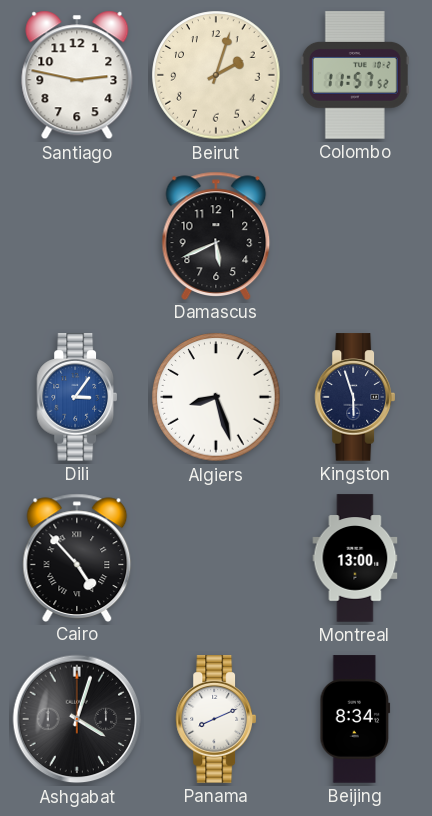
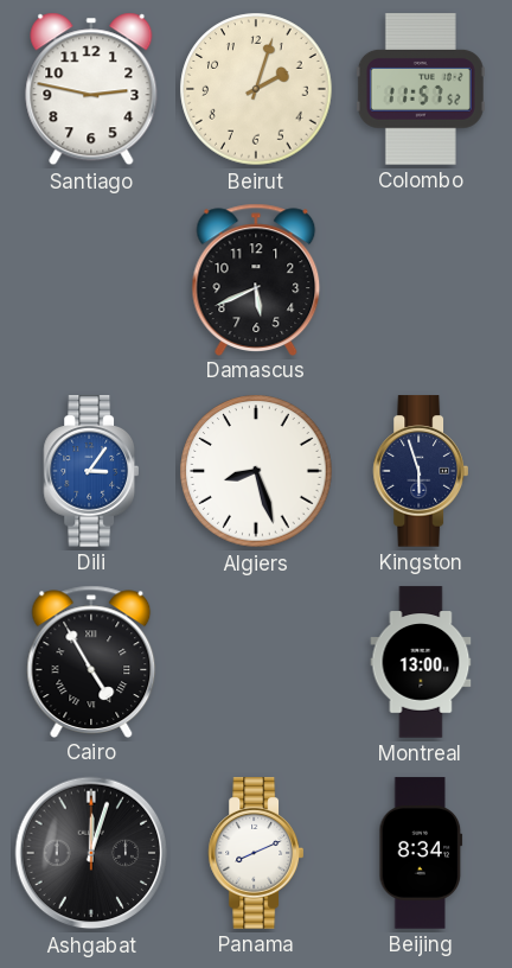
Cairo: 4:53 -> 4:55
Ashgabat: 4:03 -> 12:03
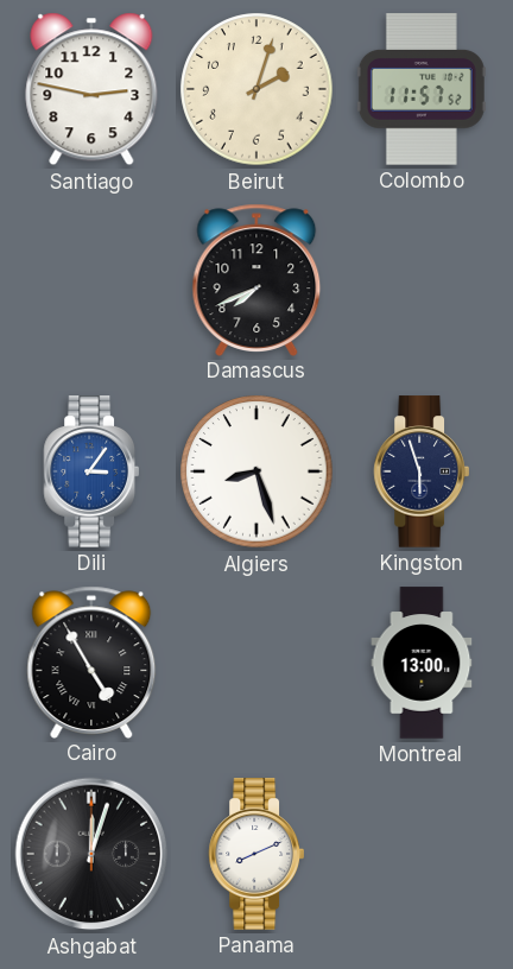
Damascus: 5:41 -> 7:41
Beijing: 8:34 -> none
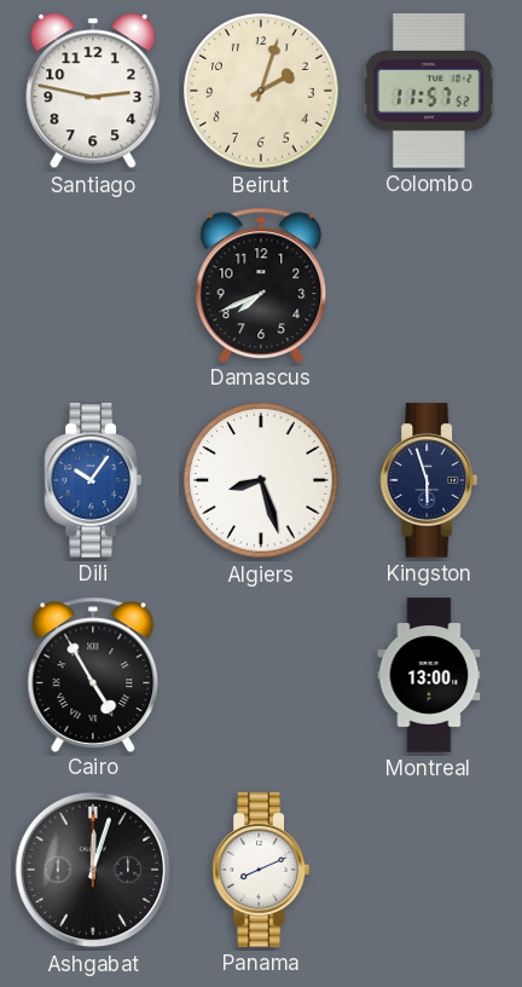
Dili: 3:06 -> 10:06
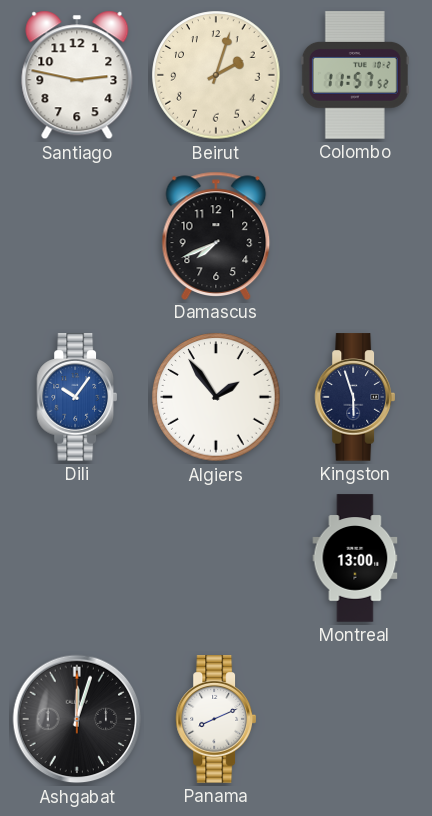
Algiers: 8:27 -> 1:54
Cairo: 4:55 -> none
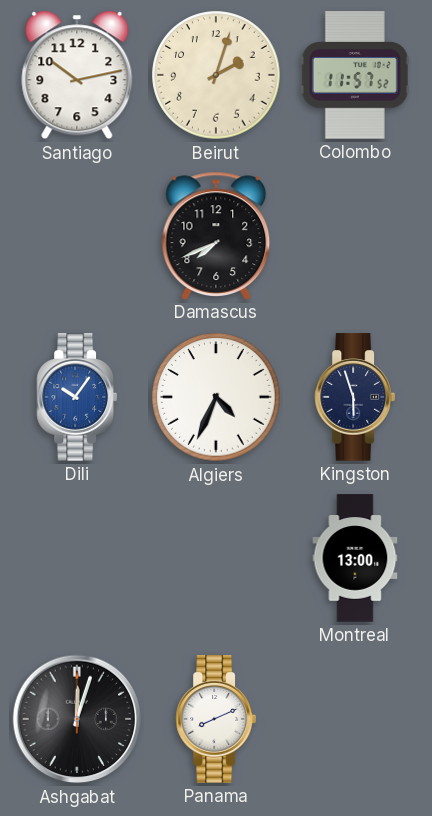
Santiago: 2:47 -> 10:13
Algiers: 1:54 -> 4:34
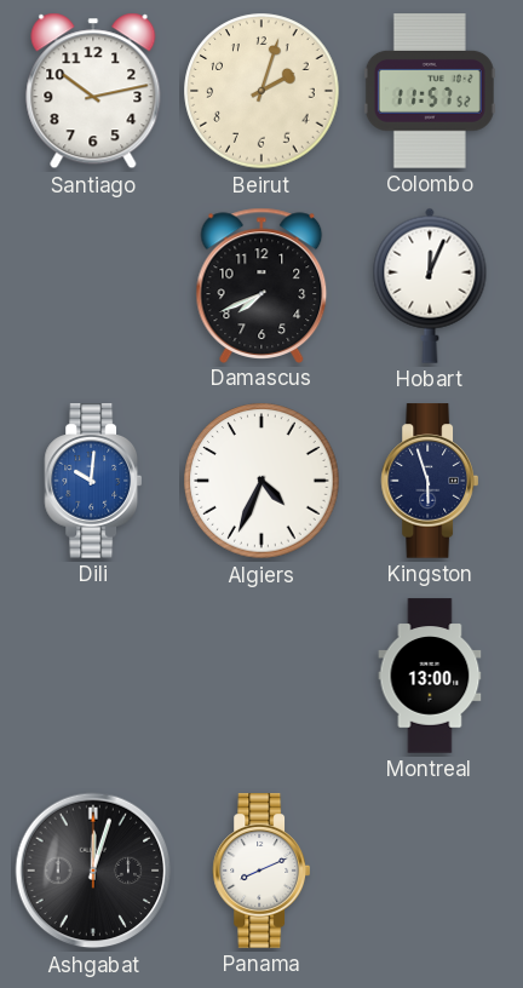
Hobart: none -> 12:04
Dili: 10:06 -> 10:01
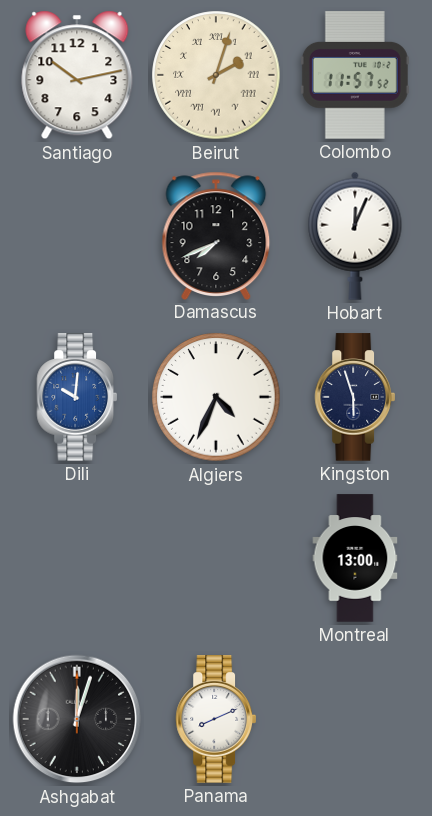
Beirut numerals: Arabic -> Roman
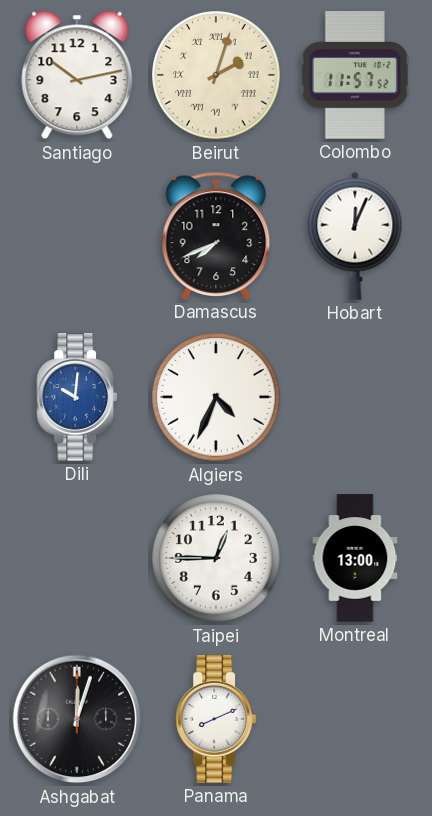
Kingston: 5:57 -> none
Taipei: none -> 12:45
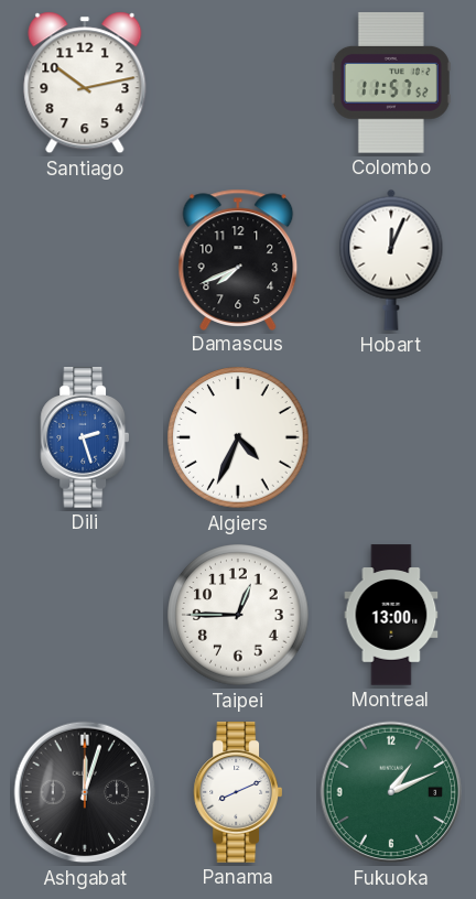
Beirut: 2:03 -> none
Dili: 10:01 -> 2:27
Fukuoka: none -> 1:11
